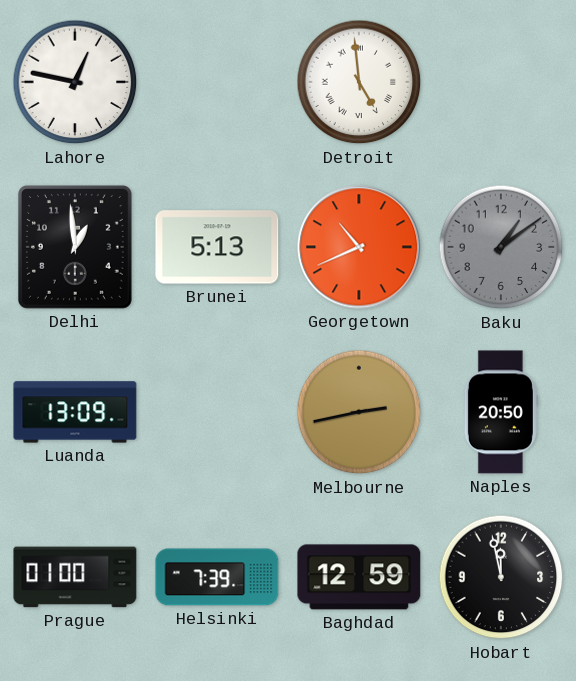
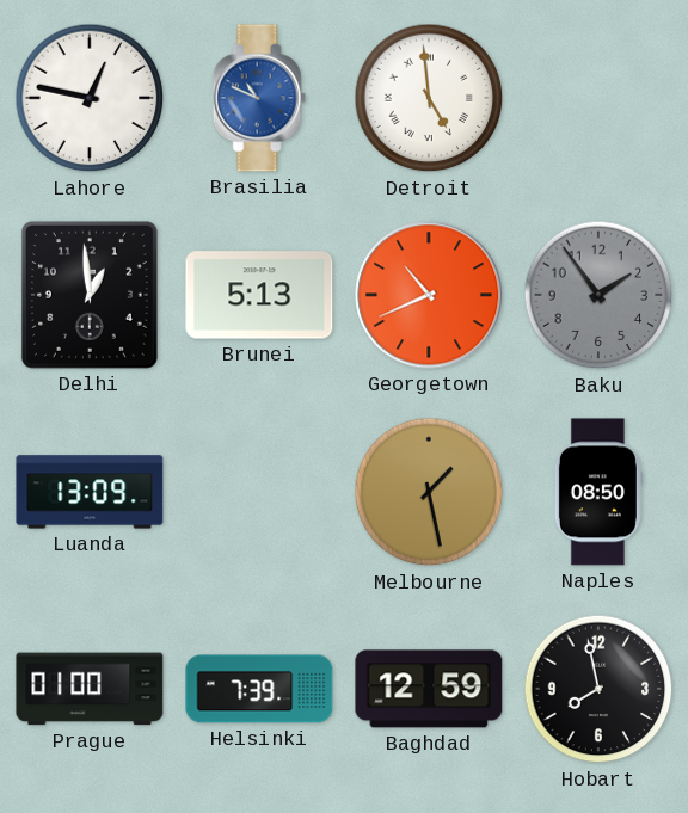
Brasilia: none -> 10:49
Baku: 1:09 -> 1:54
Melbourne: 2:43 -> 1:28
Naples: 20:50 -> 08:50
Hobart: 11:58 -> 7:58
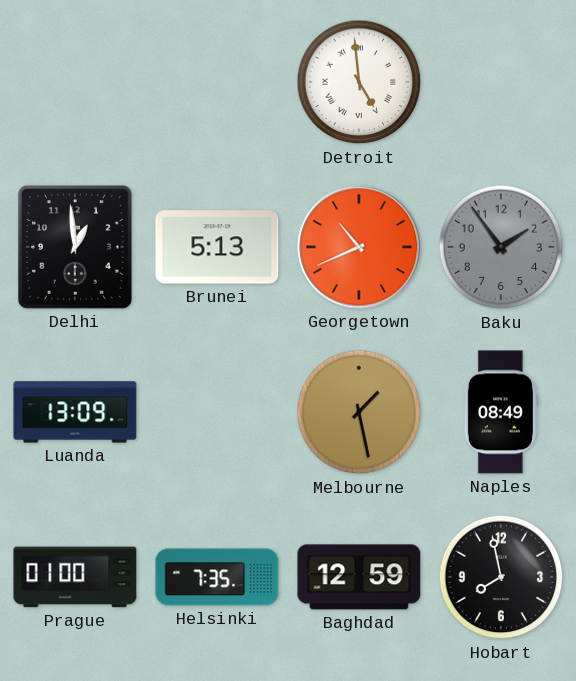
Lahore: 12:47 -> none
Brasilia: 10:49 -> none
Naples: 08:50 -> 08:49
Helsinki: 7:39 -> 7:35
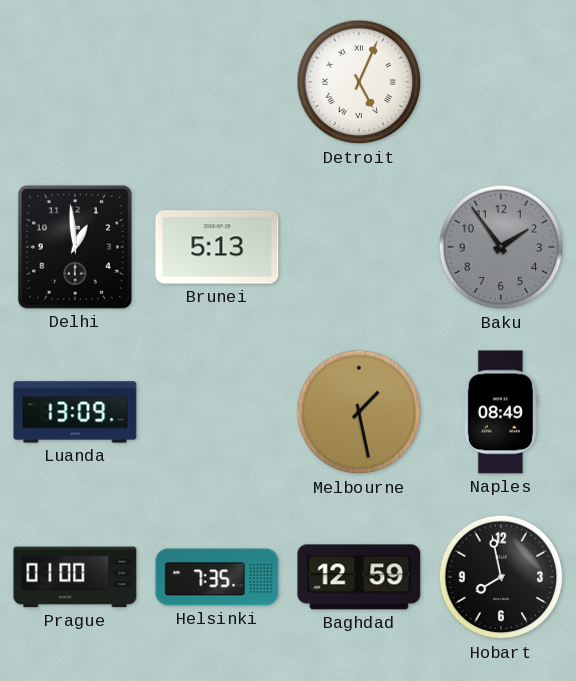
Detroit: 4:59 -> 5:04
Georgetown: 10:41 -> none
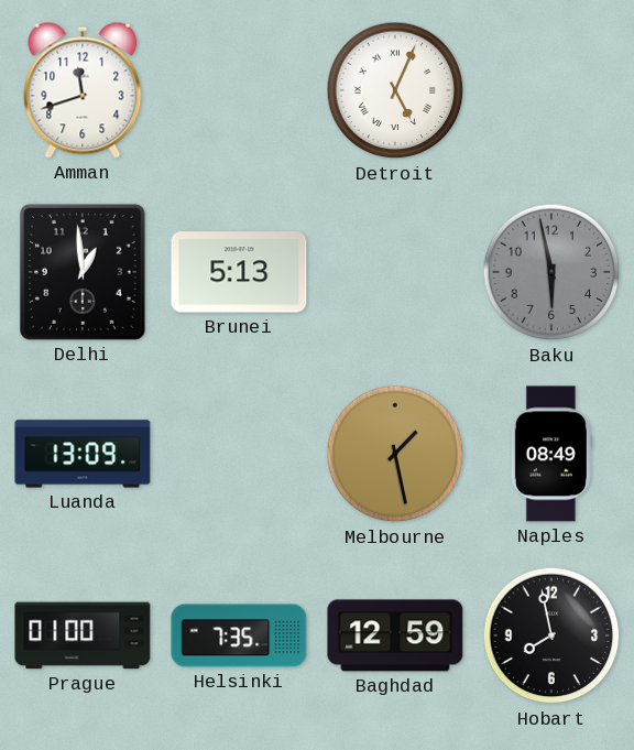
Amman: none -> 11:42
Baku: 1:54 -> 5:58
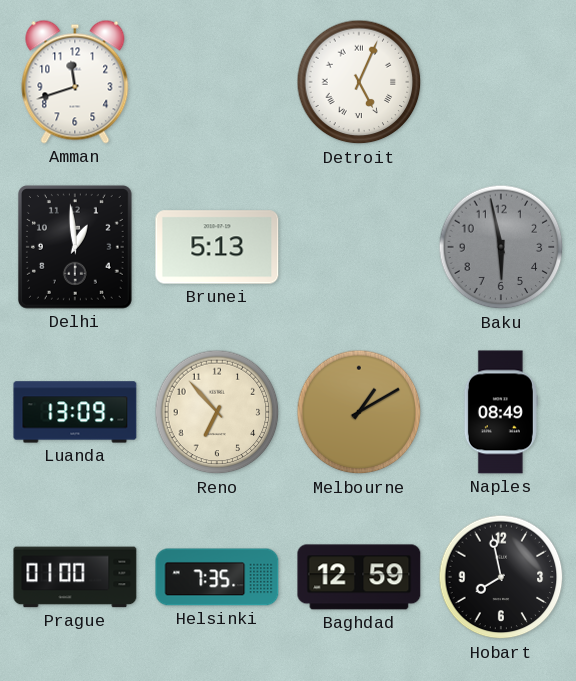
Reno: none -> 6:53
Melbourne: 1:28 -> 1:10
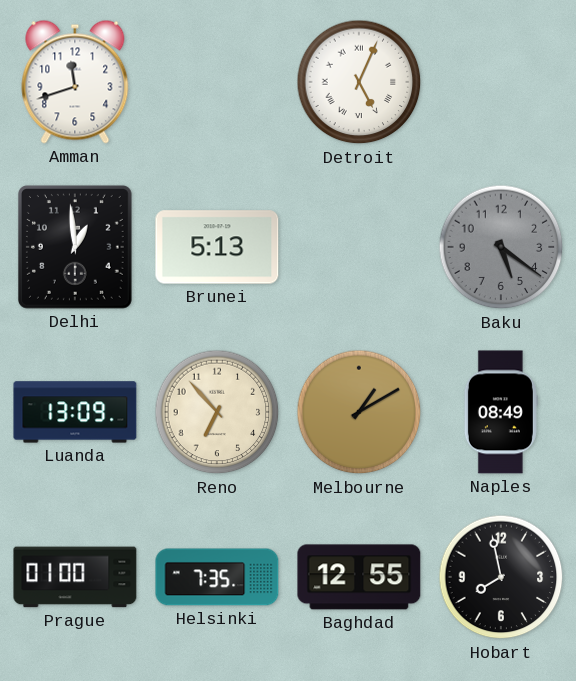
Baku: 5:58 -> 5:21
Baghdad: 12:59 -> 12:55
